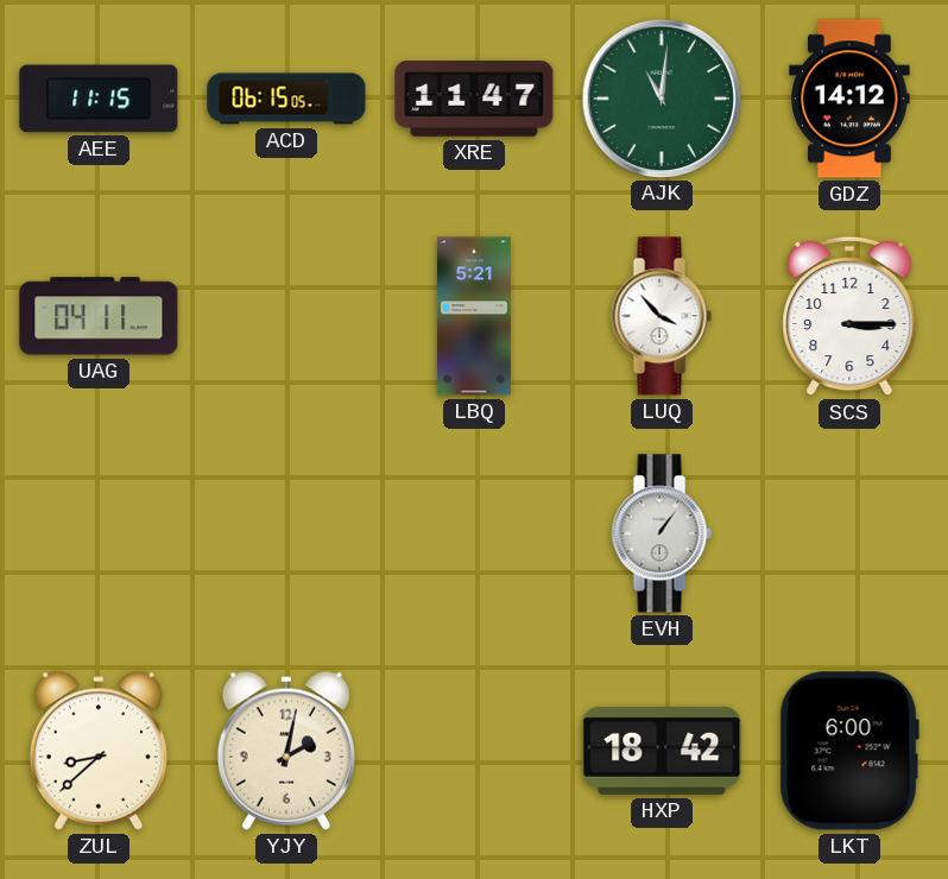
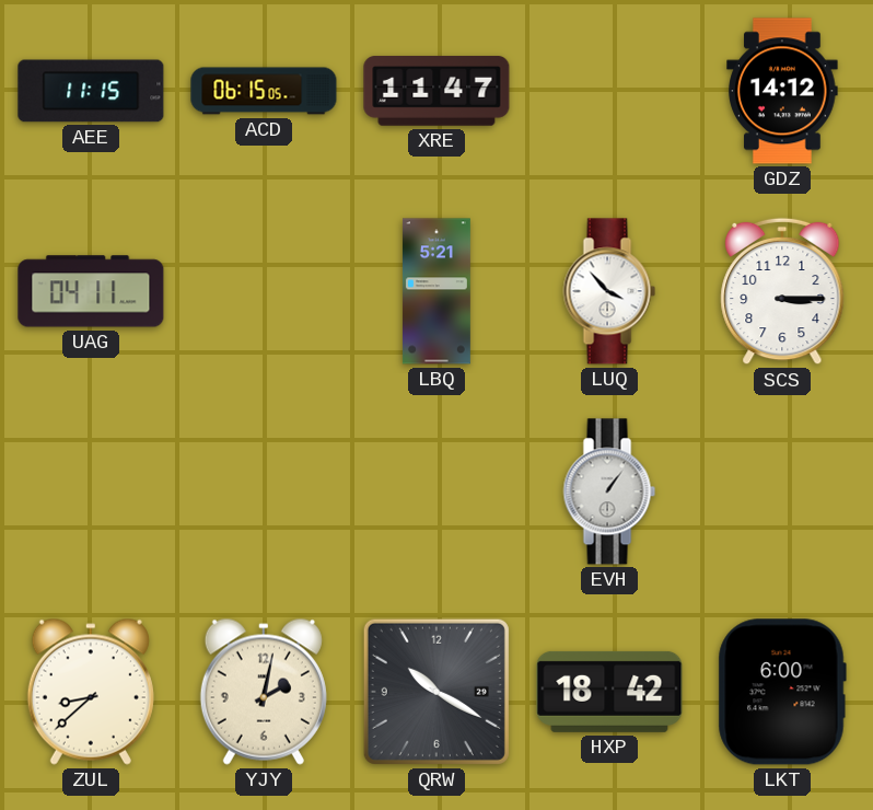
AJK: 11:01 -> none
QRW: none -> 10:20
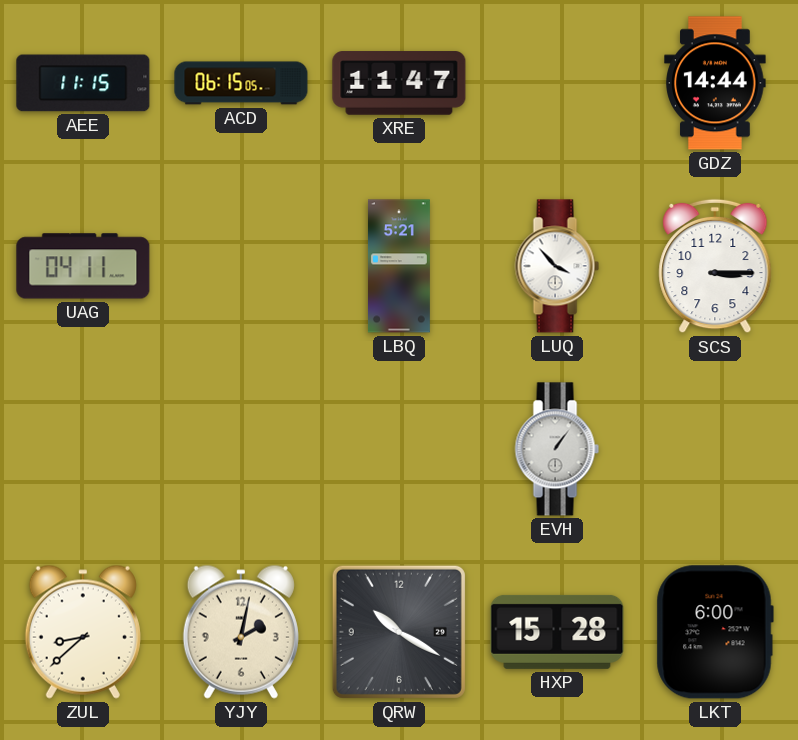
GDZ: 14:12 -> 14:44
HXP: 18:42 -> 15:28
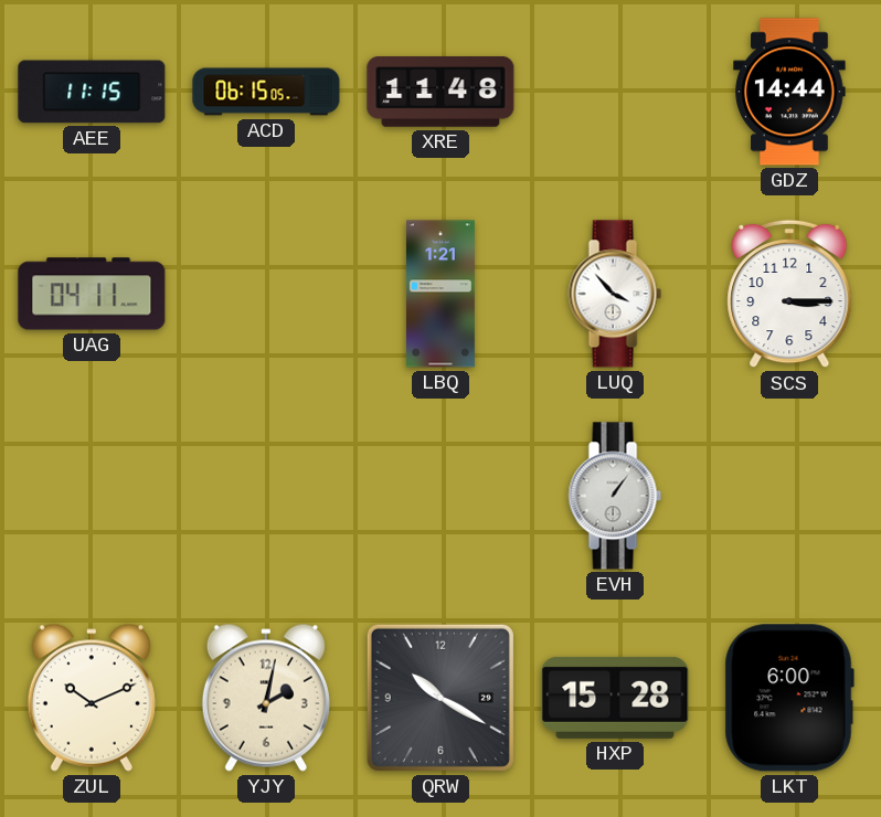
XRE: 11:47 -> 11:48
LBQ: 5:21 -> 1:21
ZUL: 8:38 -> 10:11
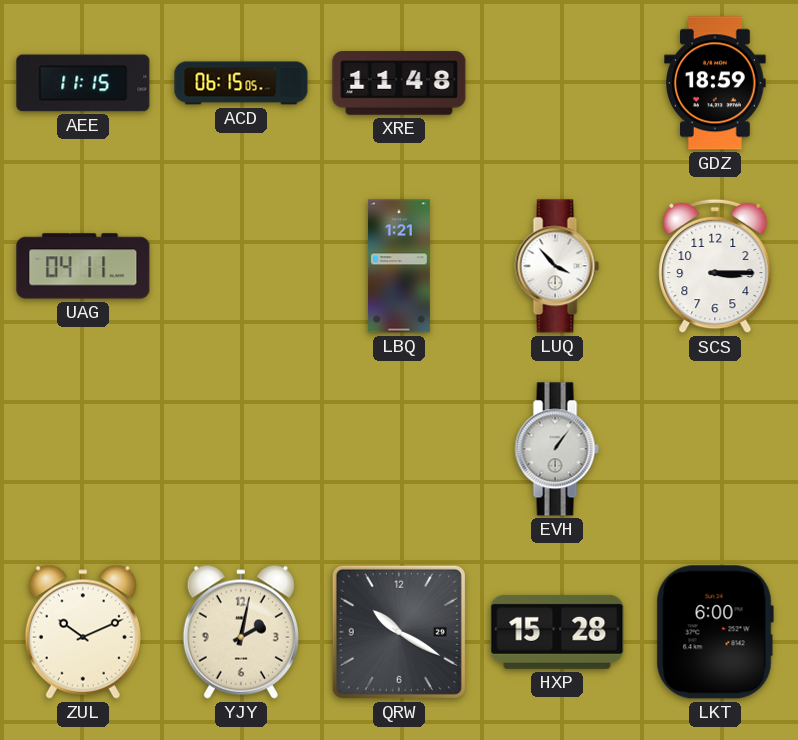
GDZ: 14:44 -> 18:59
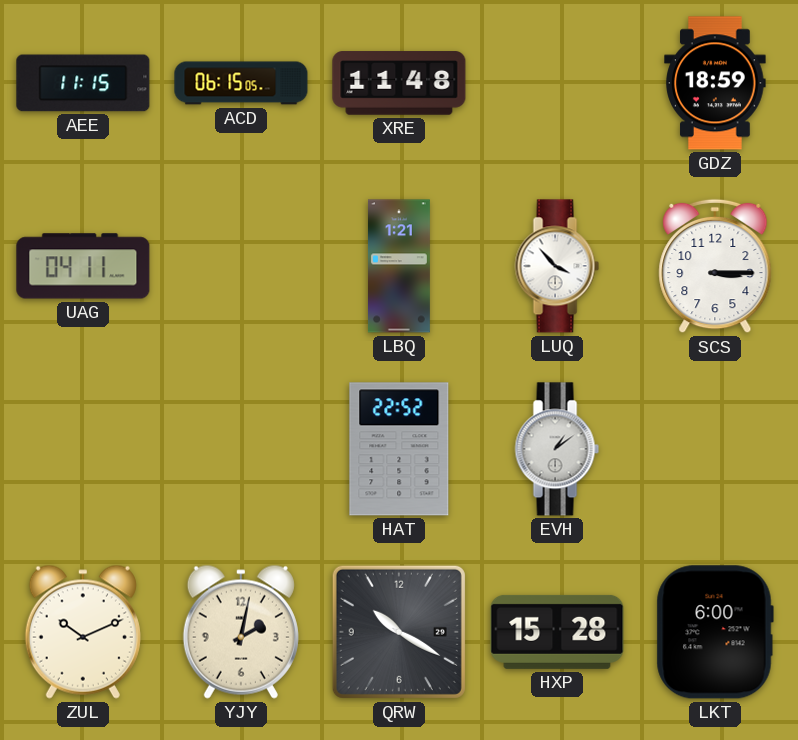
HAT: none -> 22:52
EVH: 1:06 -> 1:09
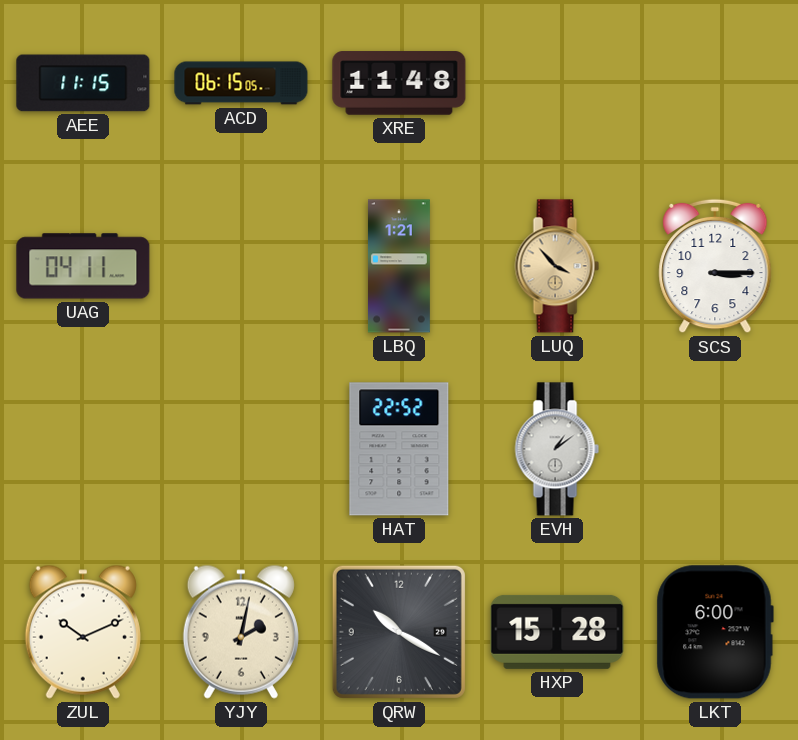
GDZ: 18:59 -> none
LUQ dial: white -> champagne
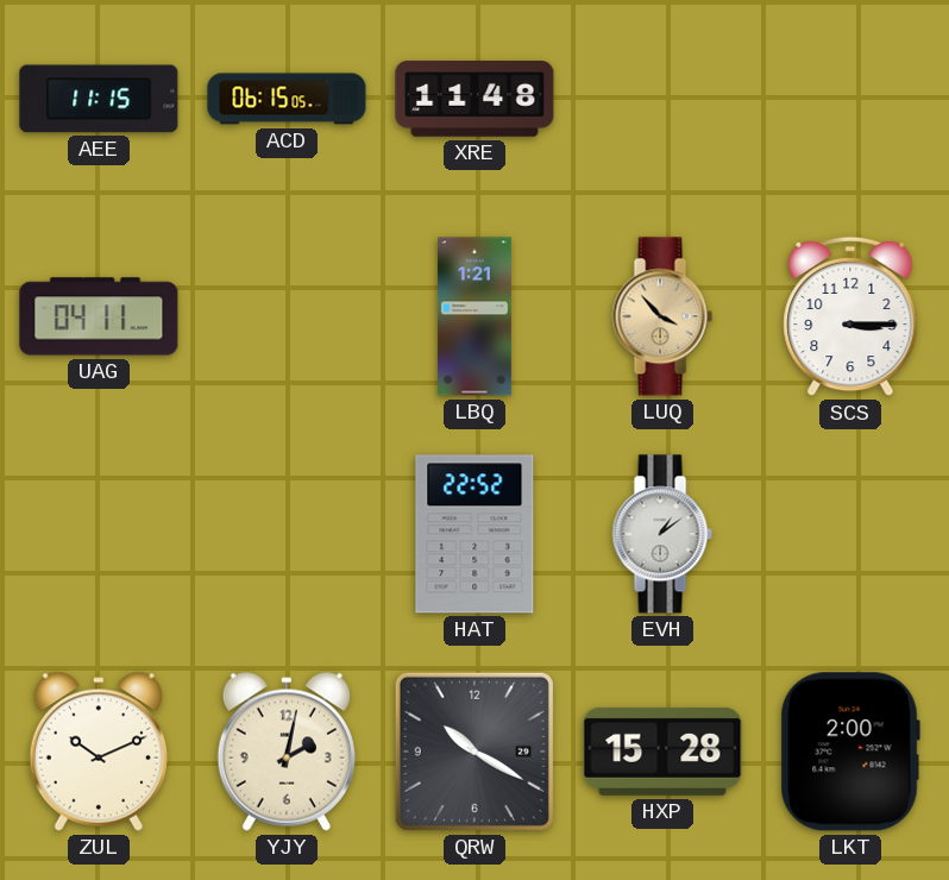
LKT: 6:00 -> 2:00
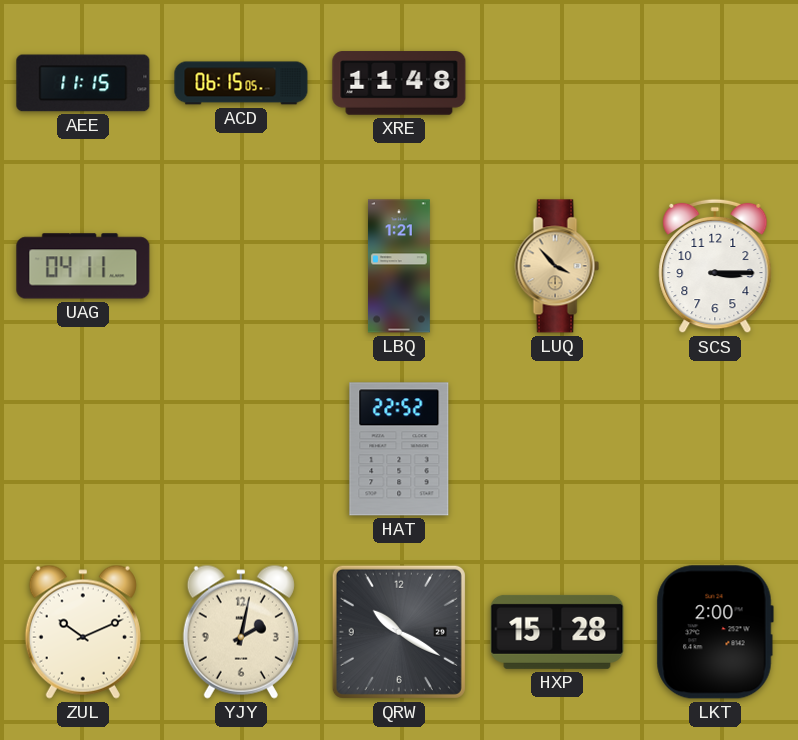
EVH: 1:09 -> none
